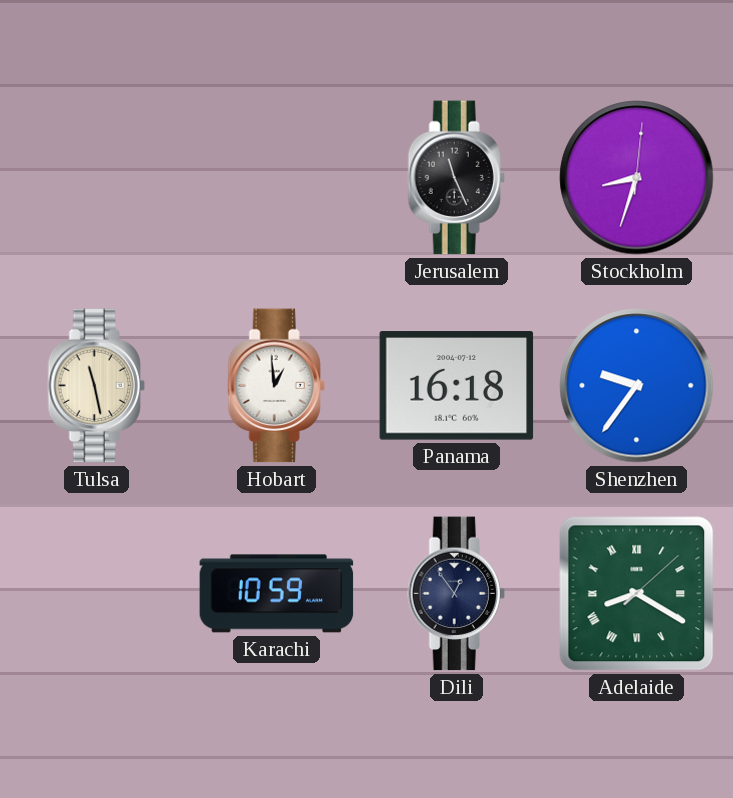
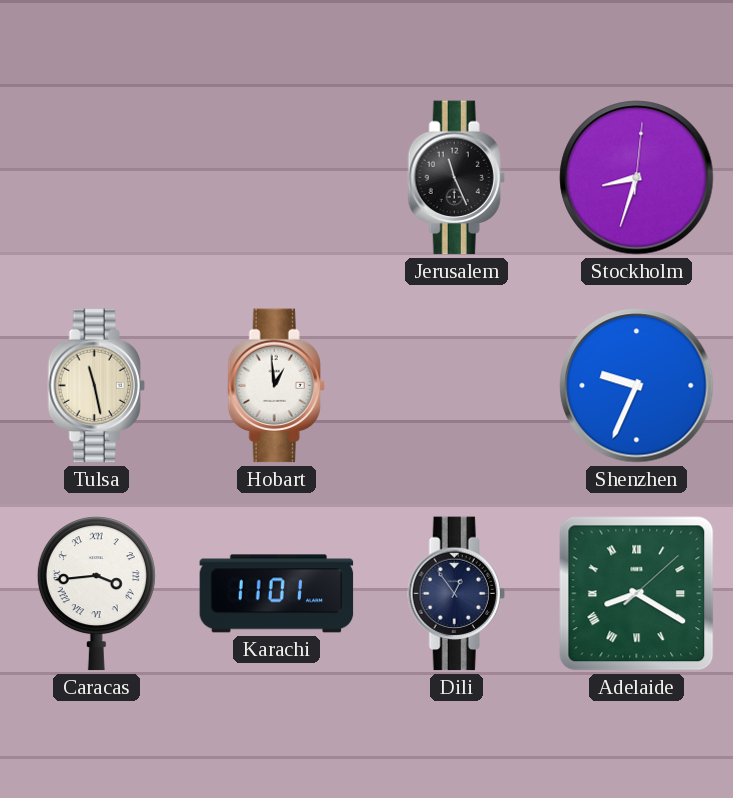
Panama: 16:18 -> none
Shenzhen: 9:36 -> 9:34
Caracas: none -> 3:44
Karachi: 10:59 -> 11:01
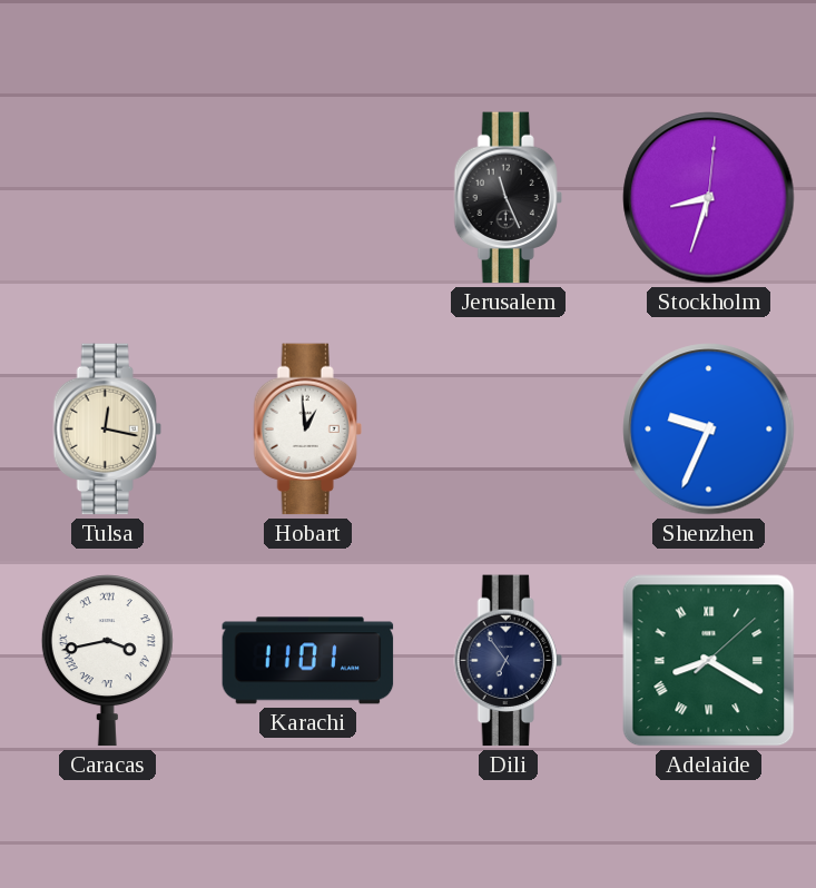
Tulsa: 11:28 -> 12:17
Caracas: 3:44 -> 3:43
Dili: 12:54 -> 6:54
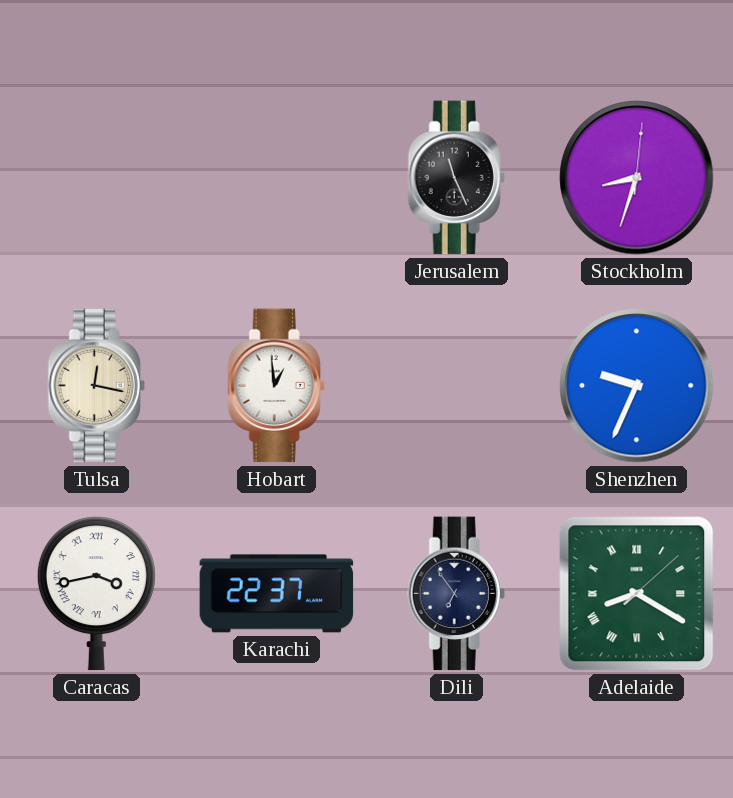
Karachi: 11:01 -> 22:37
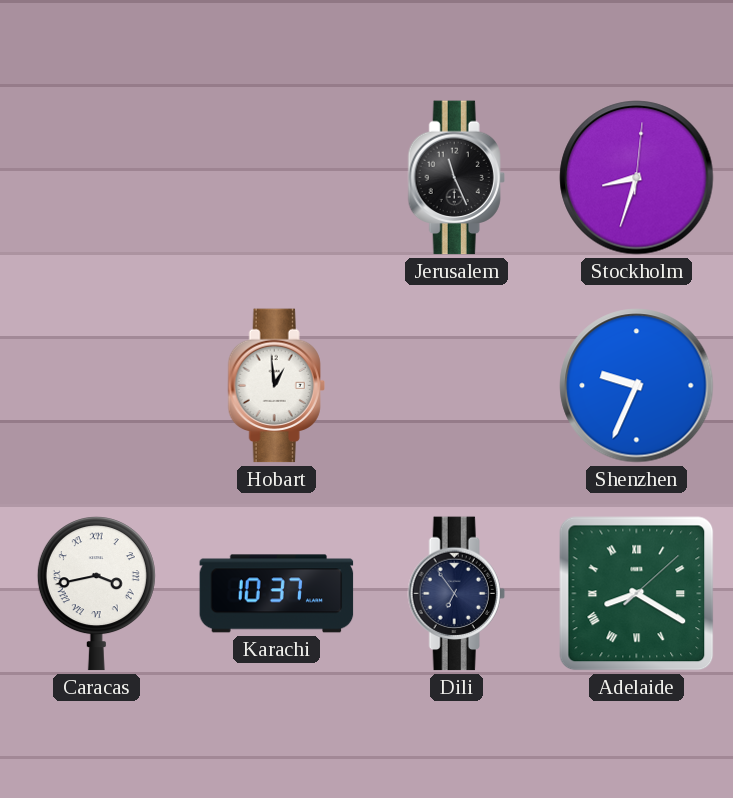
Tulsa: 12:17 -> none
Karachi: 22:37 -> 10:37
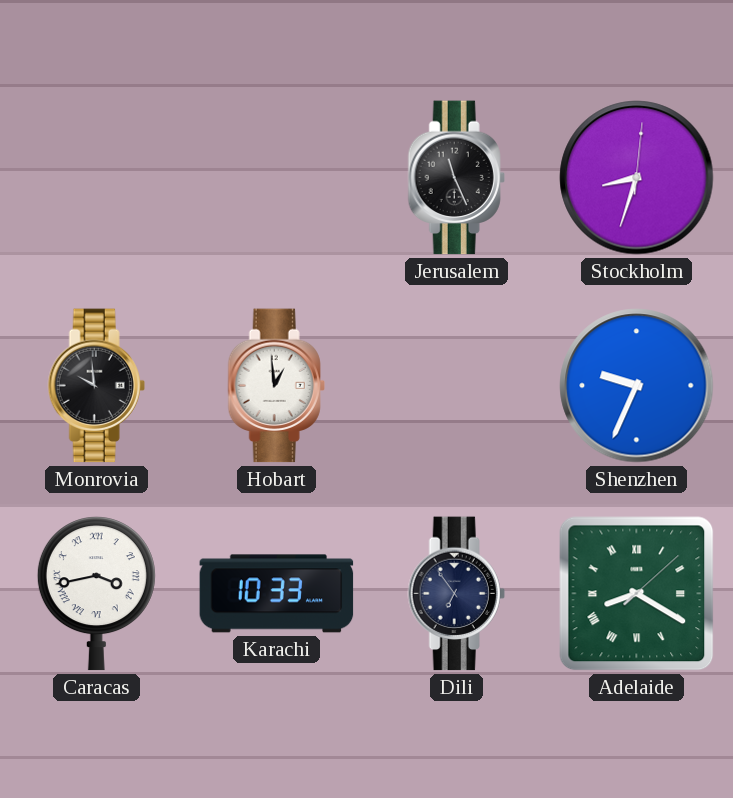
Monrovia: none -> 9:59
Karachi: 10:37 -> 10:33
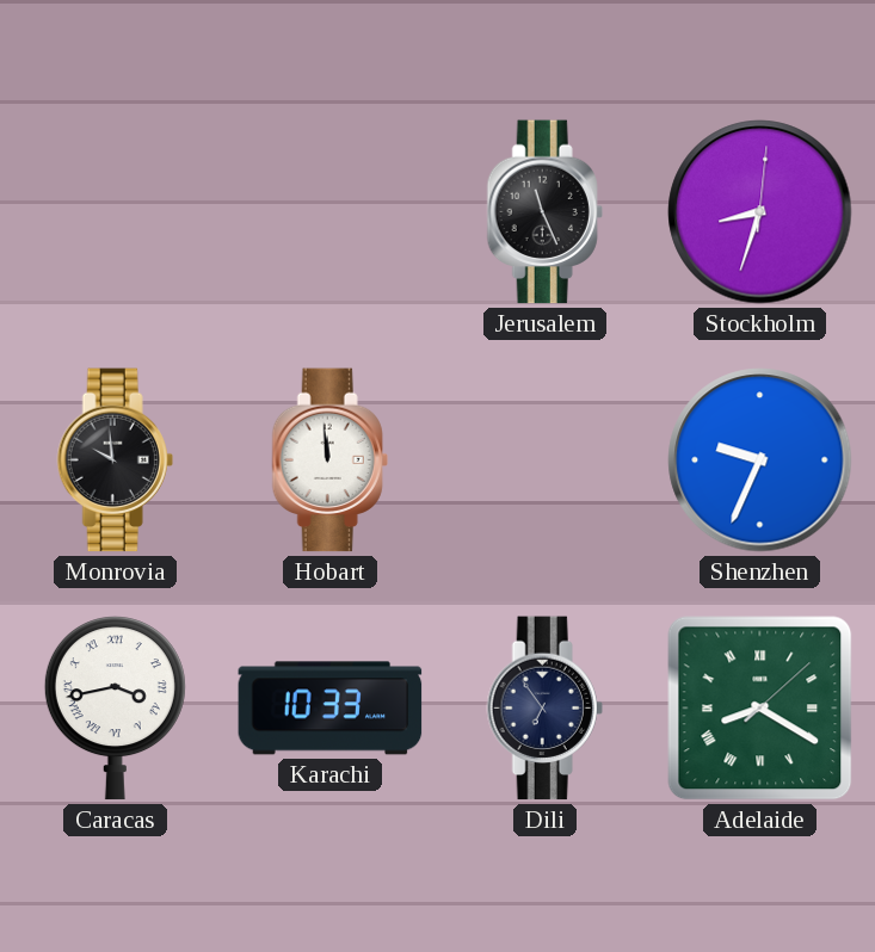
Hobart: 12:59 -> 11:59
